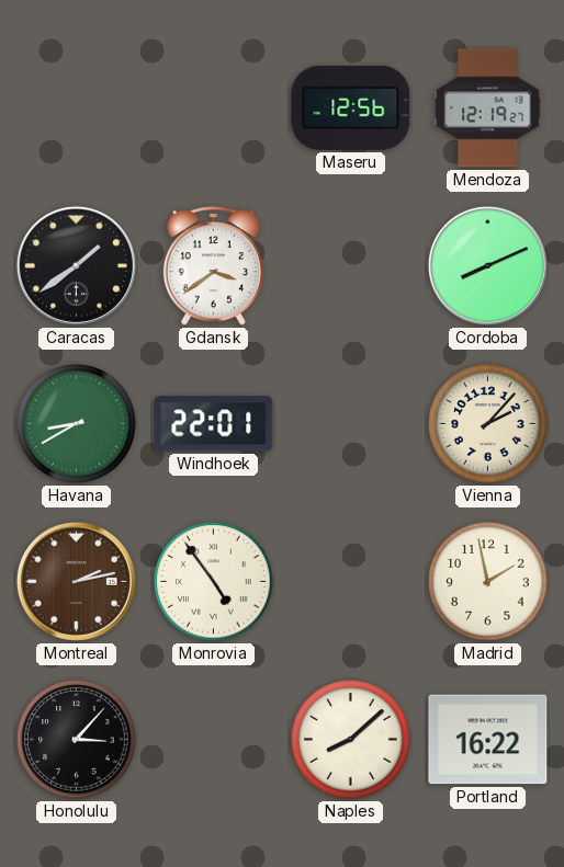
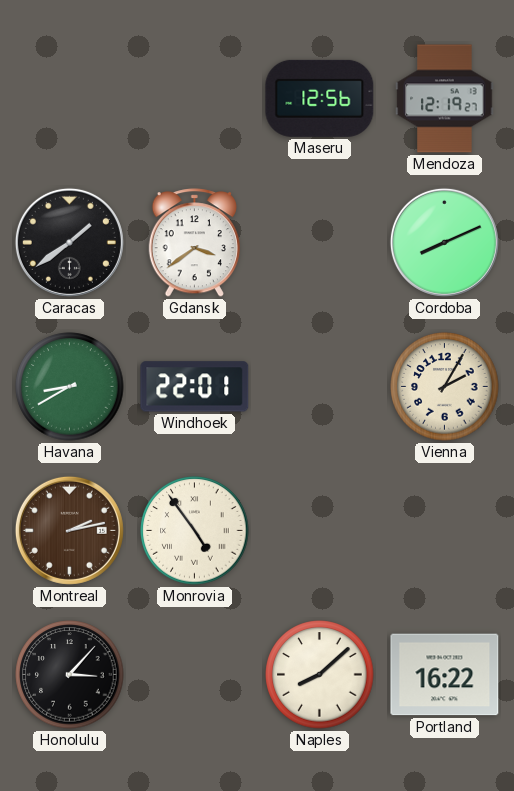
Vienna: 2:07 -> 2:05
Madrid: 1:58 -> none
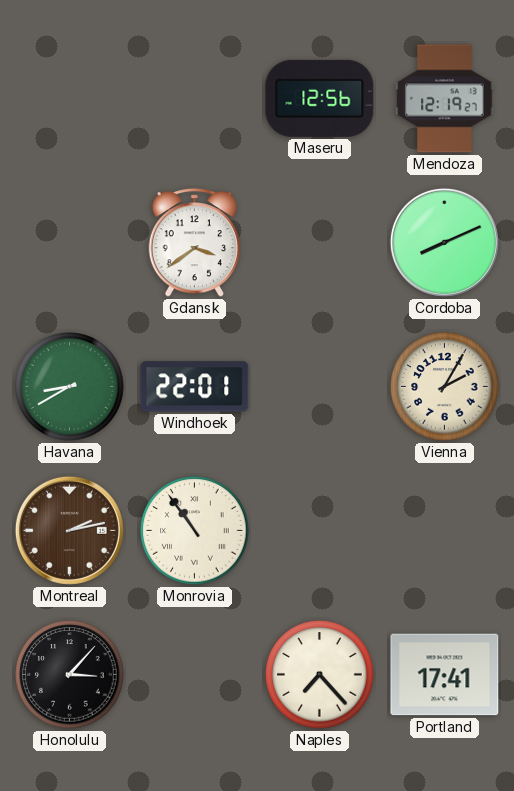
Caracas: 1:39 -> none
Monrovia: 4:54 -> 10:54
Naples: 8:08 -> 7:23
Portland: 16:22 -> 17:41
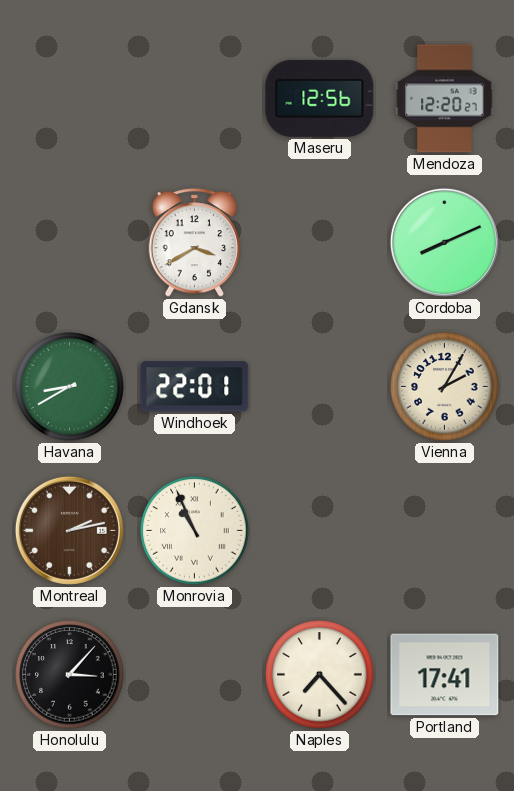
Mendoza: 12:19 -> 12:20
Gdansk: 3:39 -> 3:40
Monrovia: 10:54 -> 10:56
